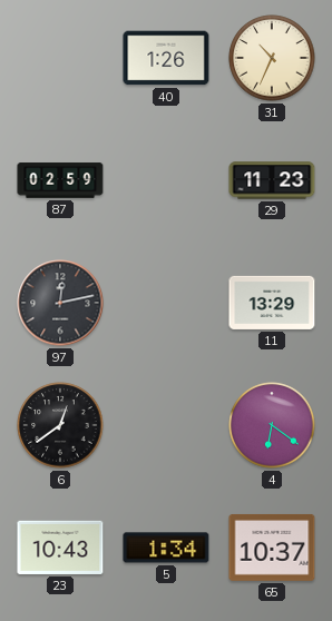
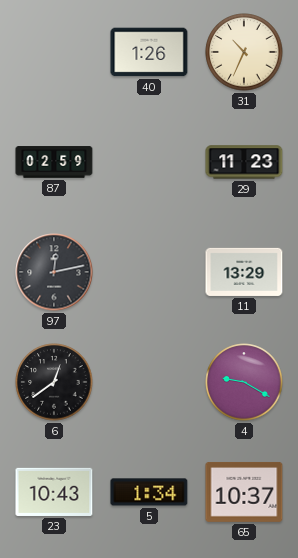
4: 6:21 -> 9:20
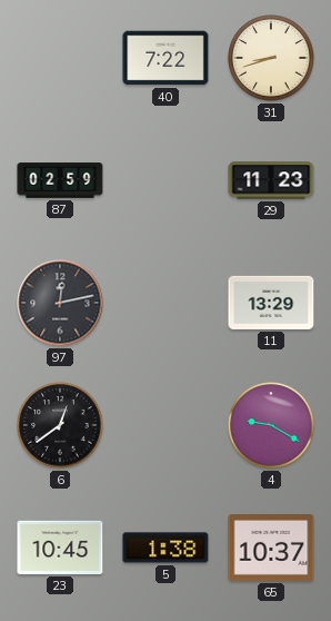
40: 1:26 -> 7:22
31: 10:34 -> 8:42
23: 10:43 -> 10:45
5: 1:34 -> 1:38
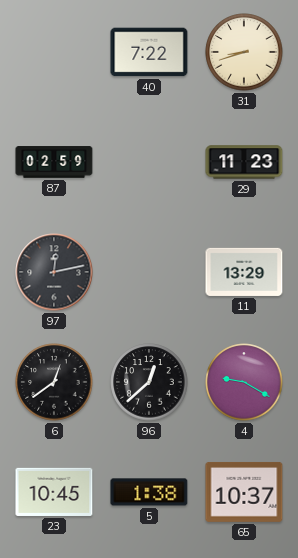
96: none -> 12:38
